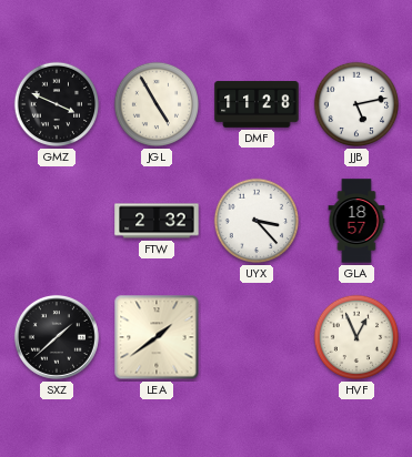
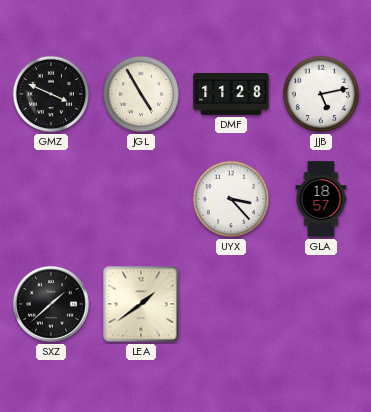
FTW: 2:32 -> none
HVF: 12:56 -> none
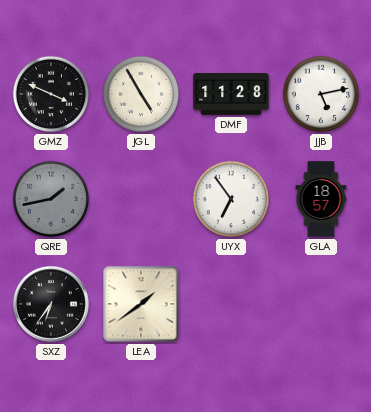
QRE: none -> 1:43
UYX: 3:23 -> 6:54
SXZ: 1:38 -> 6:36
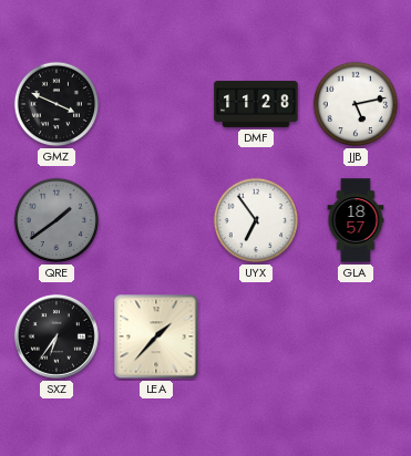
JGL: 4:55 -> none
QRE: 1:43 -> 1:39
LEA: 1:39 -> 1:37
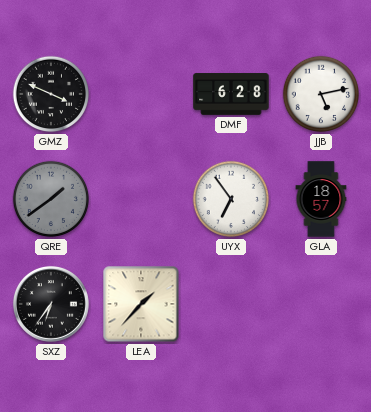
DMF: 11:28 -> 6:28
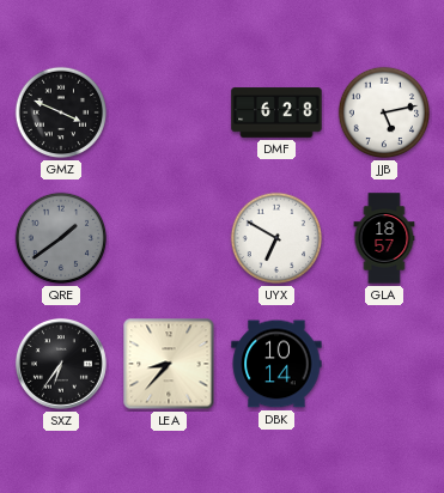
UYX: 6:54 -> 6:50
LEA: 1:37 -> 8:37
DBK: none -> 10:14
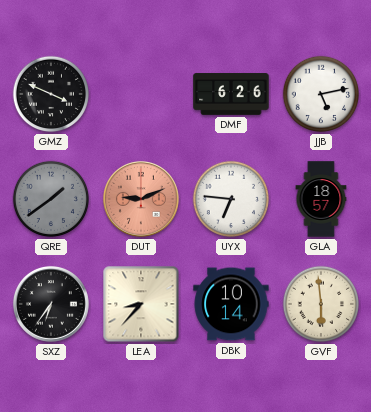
DMF: 6:28 -> 6:26
DUT: none -> 9:11
UYX: 6:50 -> 6:46
GVF: none -> 5:59
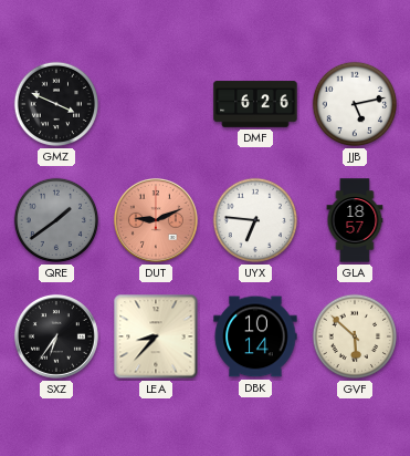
GVF: 5:59 -> 5:52
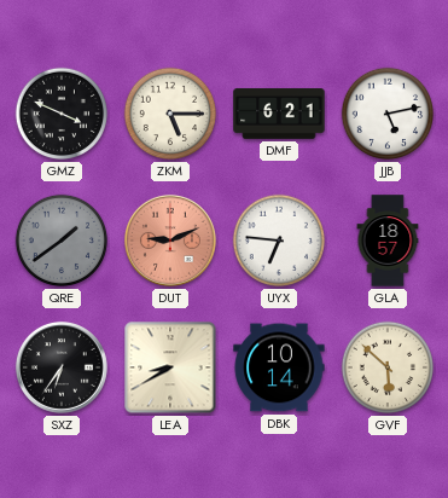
ZKM: none -> 5:15
DMF: 6:26 -> 6:21
LEA: 8:37 -> 8:40
